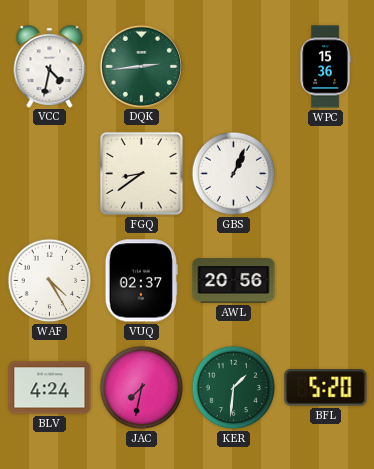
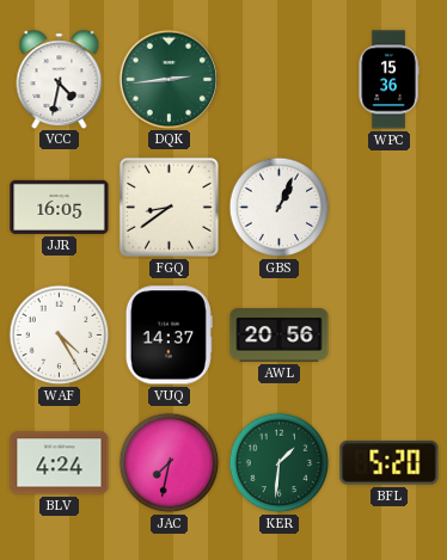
JJR: none -> 16:05
VUQ: 02:37 -> 14:37
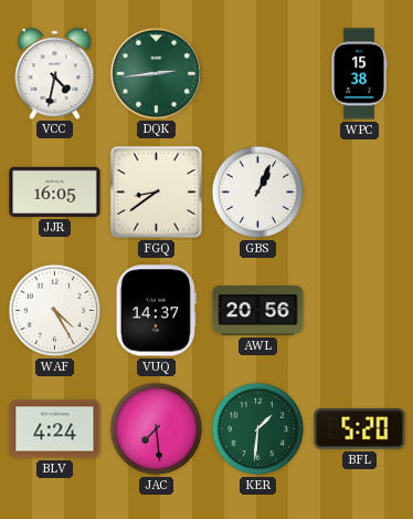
WPC: 15:36 -> 15:38
JAC: 7:32 -> 7:29
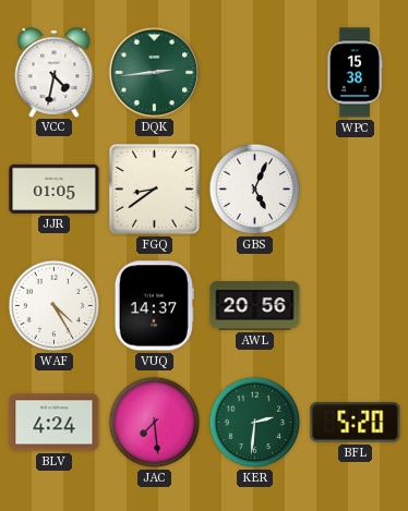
JJR: 16:05 -> 01:05
GBS: 1:04 -> 5:04
KER: 1:31 -> 2:31
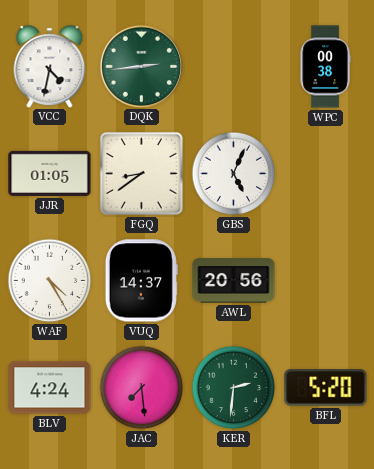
WPC: 15:38 -> 00:38
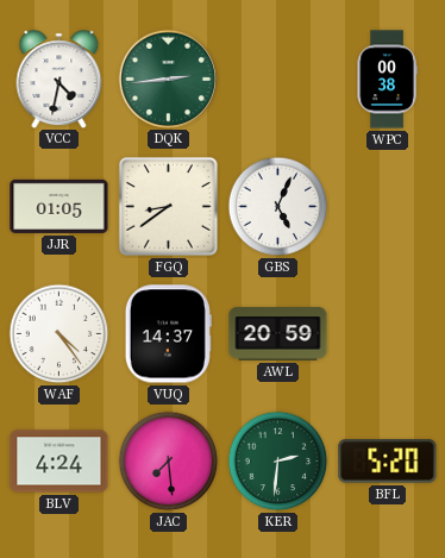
WAF: 4:25 -> 4:24
AWL: 20:56 -> 20:59
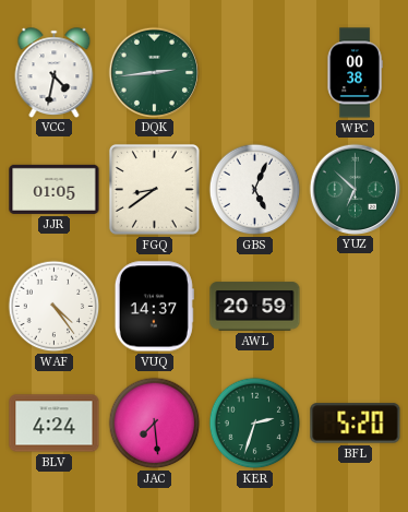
YUZ: none -> 6:52
KER: 2:31 -> 2:33
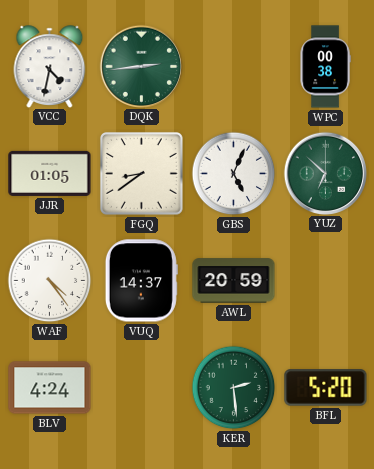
JAC: 7:29 -> none
KER: 2:33 -> 2:29
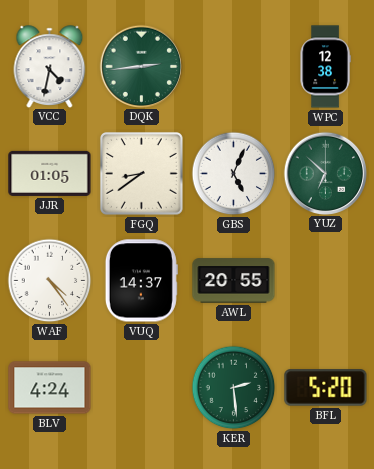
WPC: 00:38 -> 12:38
AWL: 20:59 -> 20:55
